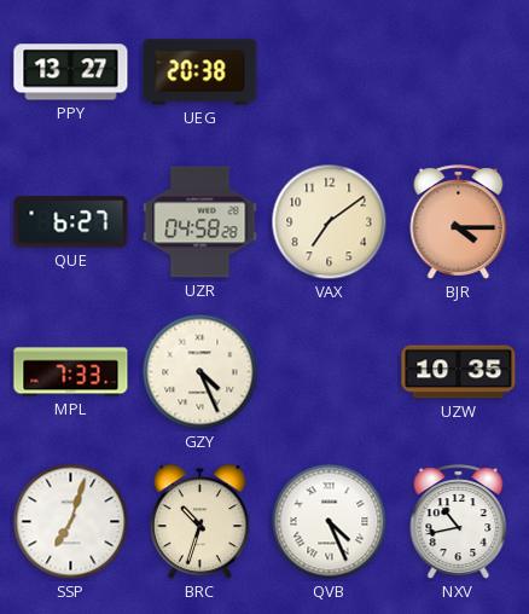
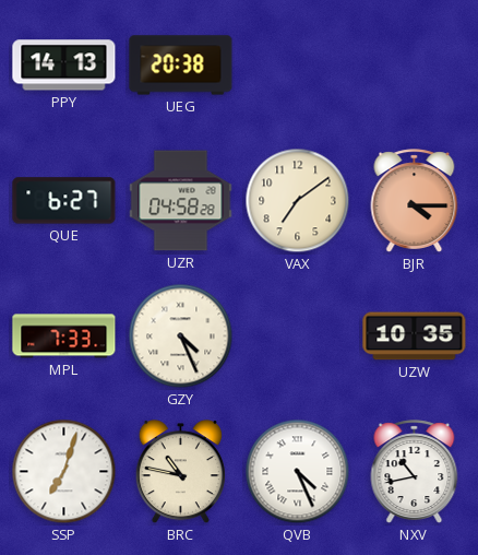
PPY: 13:27 -> 14:13
BRC: 10:33 -> 10:47
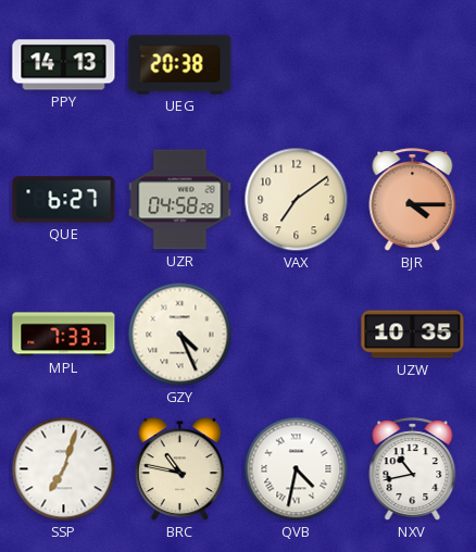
QVB: 4:26 -> 4:32
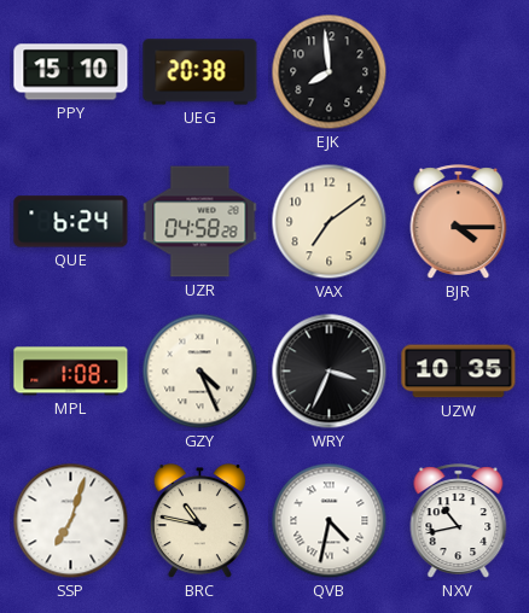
PPY: 14:13 -> 15:10
EJK: none -> 7:59
QUE: 6:27 -> 6:24
MPL: 7:33 -> 1:08
WRY: none -> 3:34
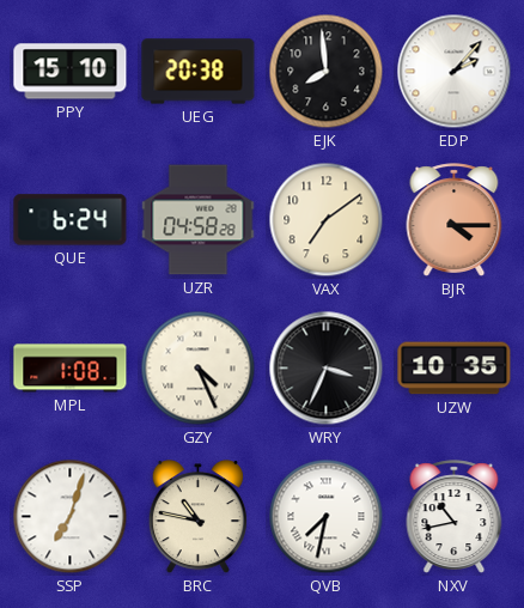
EDP: none -> 2:07
QVB: 4:32 -> 7:32
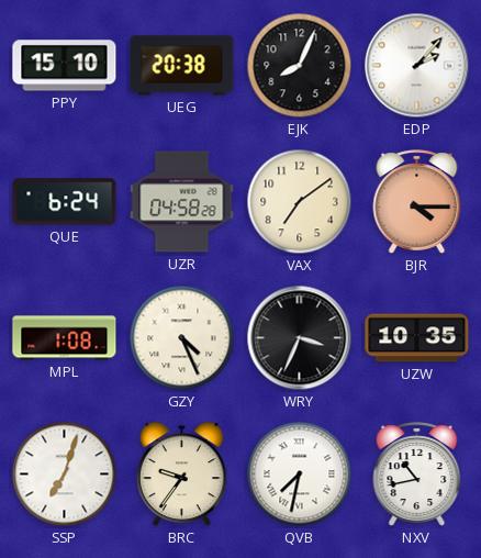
EJK: 7:59 -> 8:04
BRC: 10:47 -> 9:36
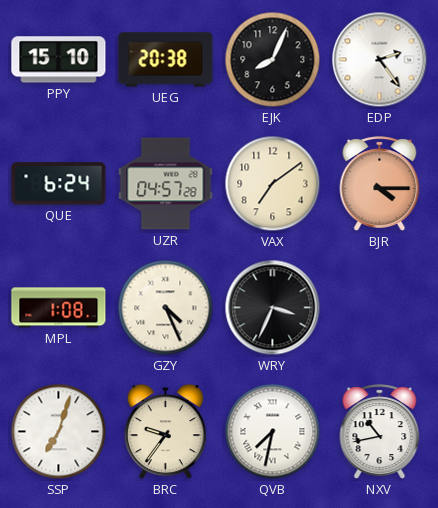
EDP: 2:07 -> 2:24
UZR: 04:58 -> 04:57
UZW: 10:35 -> none
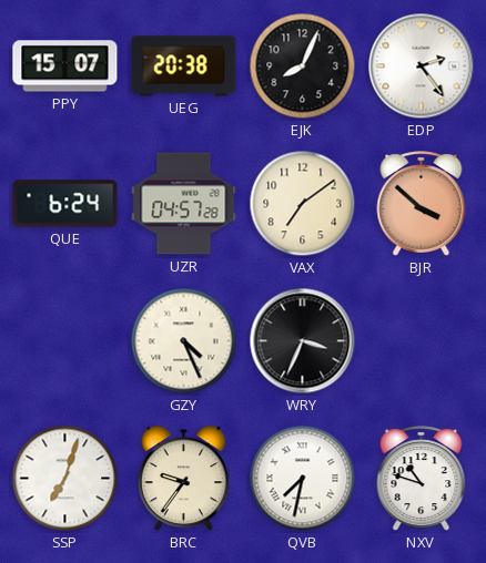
PPY: 15:10 -> 15:07
BJR: 4:15 -> 3:52
MPL: 1:08 -> none
NXV: 10:43 -> 10:48
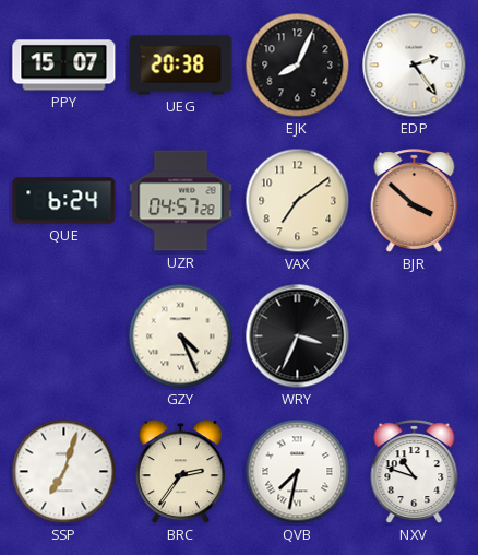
BRC: 9:36 -> 2:36
